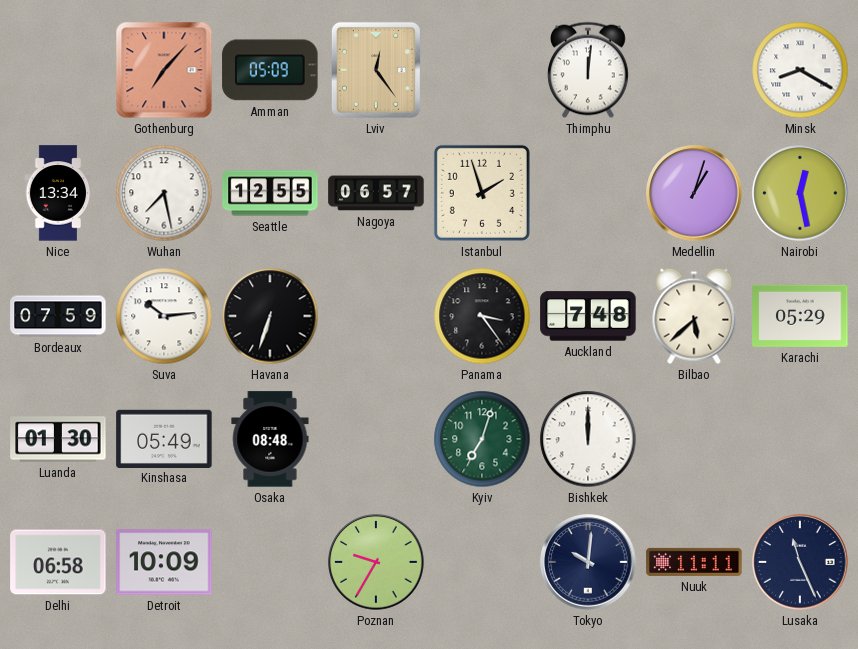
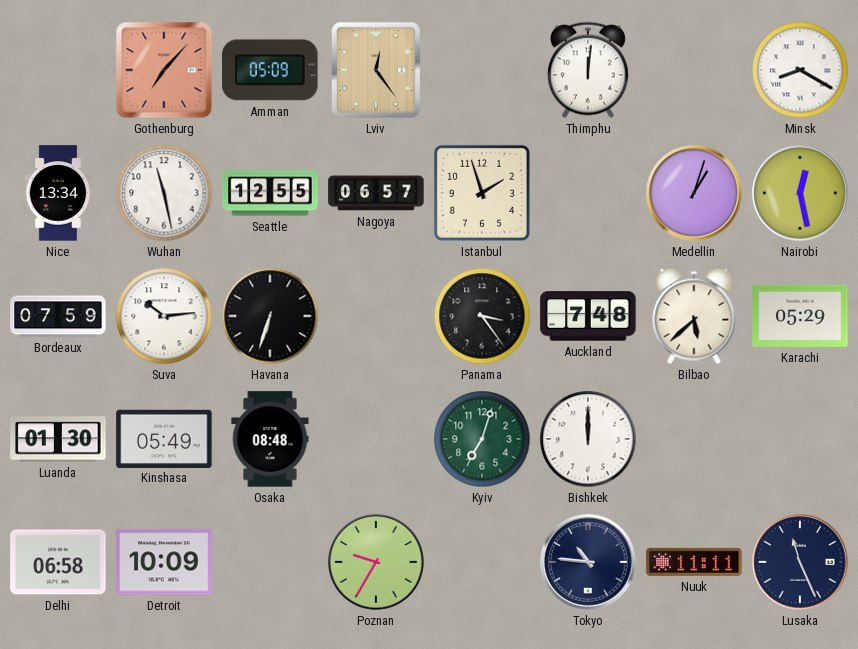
Wuhan: 7:28 -> 11:28
Tokyo: 10:01 -> 10:46
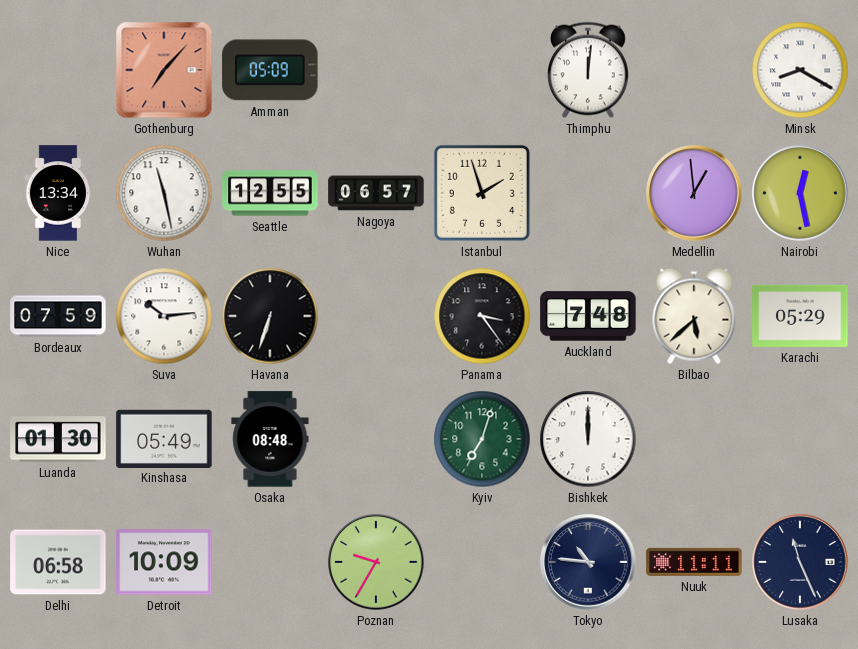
Lviv: 12:24 -> none
Medellin: 1:03 -> 12:59
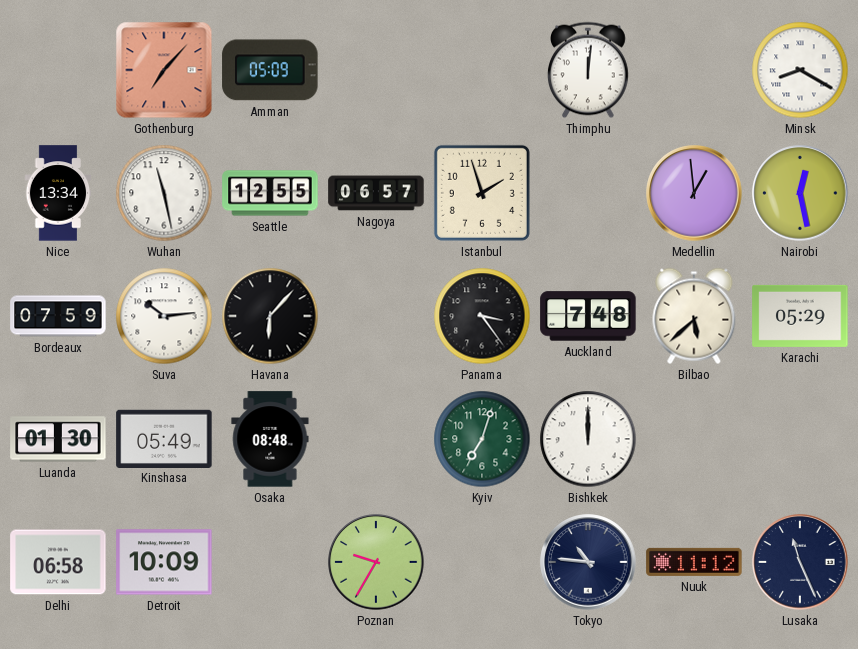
Havana: 6:33 -> 6:07
Nuuk: 11:11 -> 11:12
